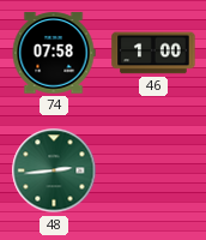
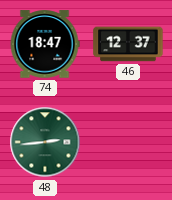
74: 07:58 -> 18:47
46: 1:00 -> 12:37
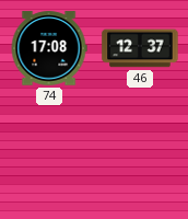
74: 18:47 -> 17:08
48: 2:44 -> none
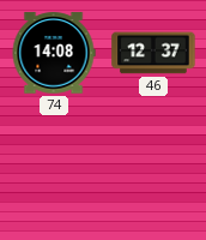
74: 17:08 -> 14:08
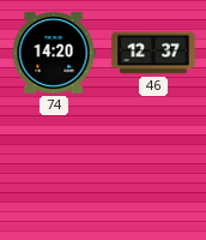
74: 14:08 -> 14:20
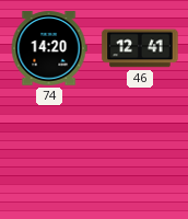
46: 12:37 -> 12:41
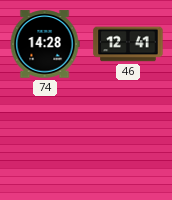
74: 14:20 -> 14:28
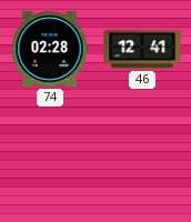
74: 14:28 -> 02:28
